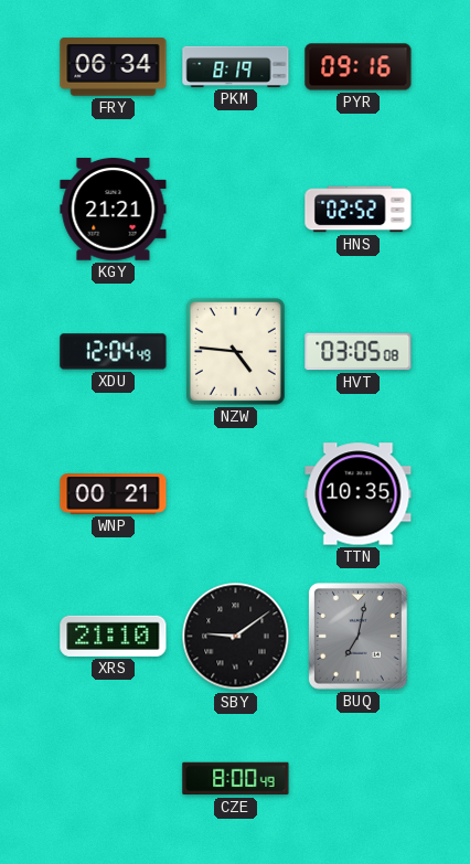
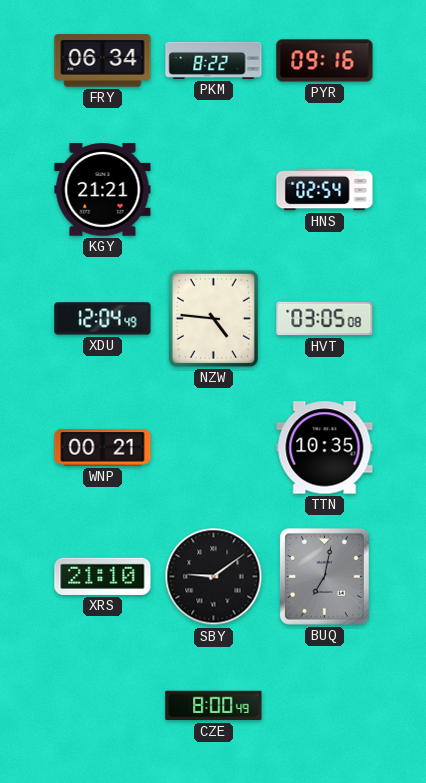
PKM: 8:19 -> 8:22
HNS: 02:52 -> 02:54
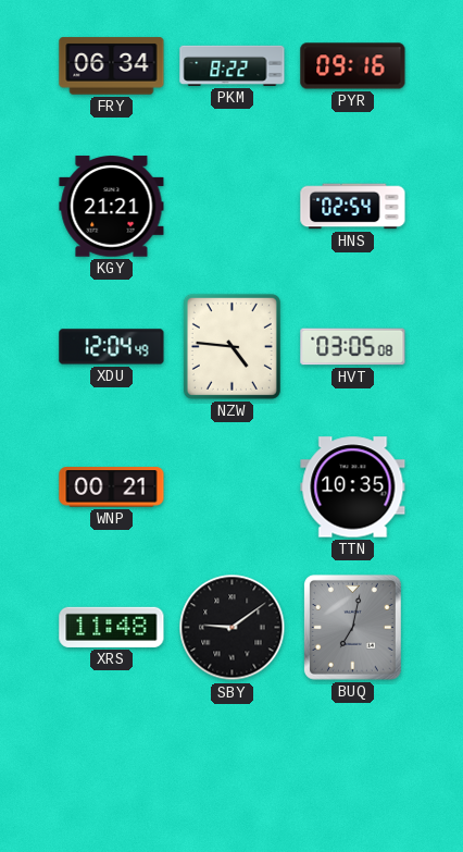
XRS: 21:10 -> 11:48
CZE: 8:00 -> none
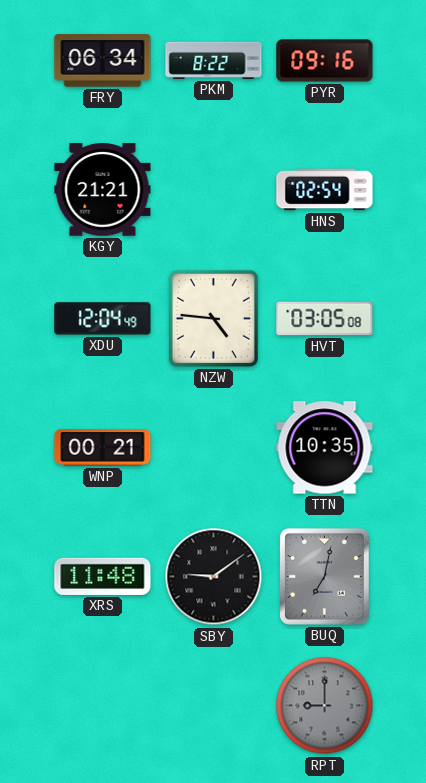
RPT: none -> 9:00
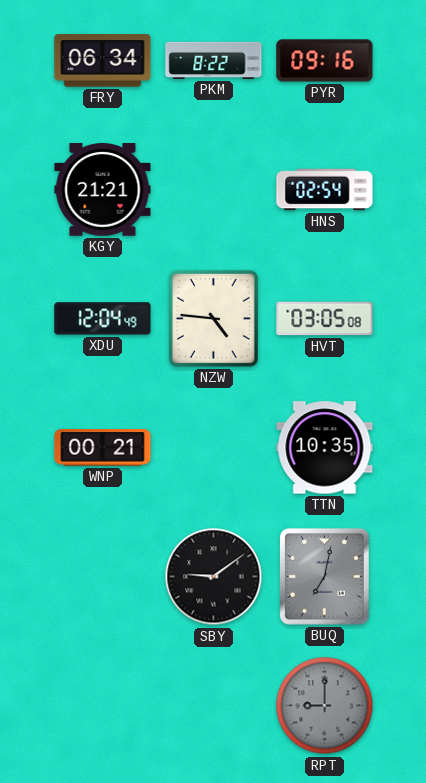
XRS: 11:48 -> none
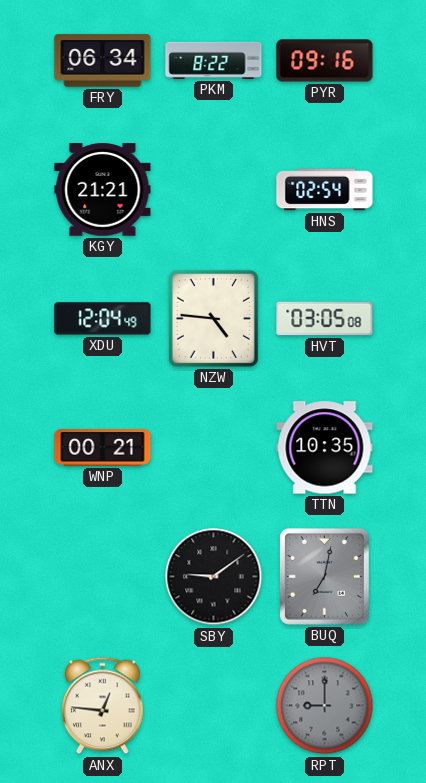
ANX: none -> 12:46
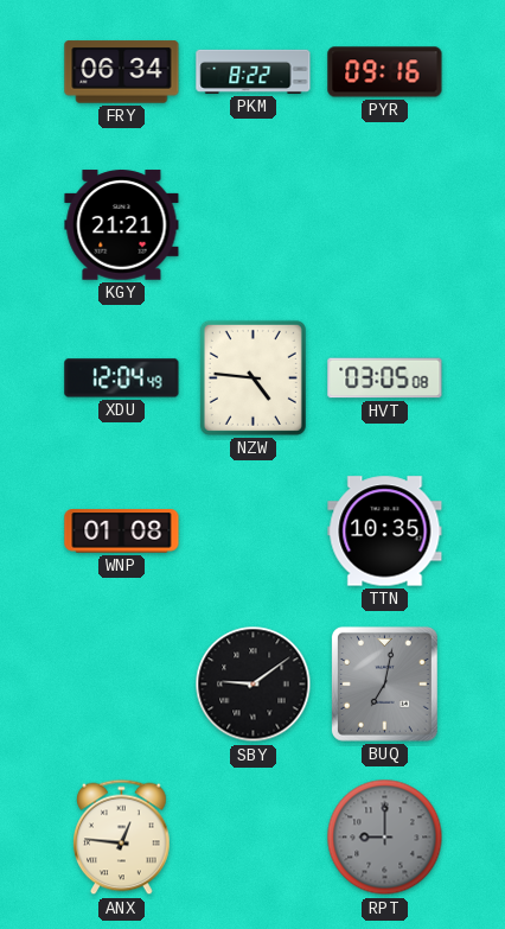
HNS: 02:54 -> none
WNP: 00:21 -> 01:08
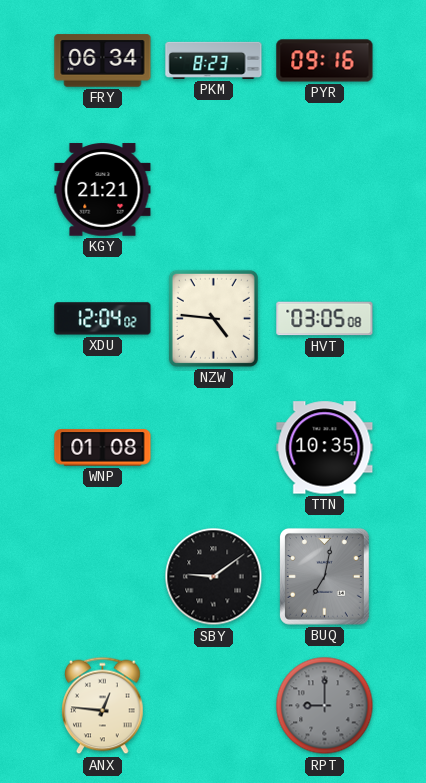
PKM: 8:22 -> 8:23
XDU: 12:04:49 -> 12:04:02
